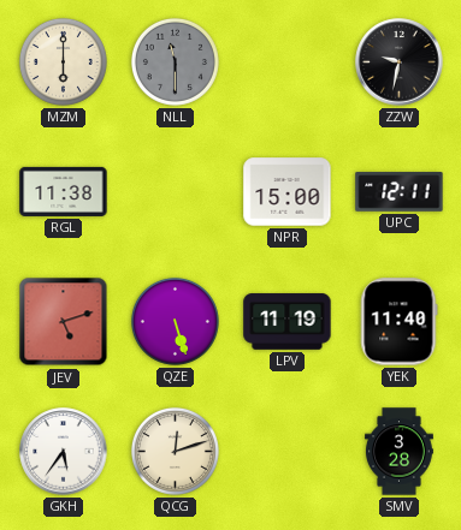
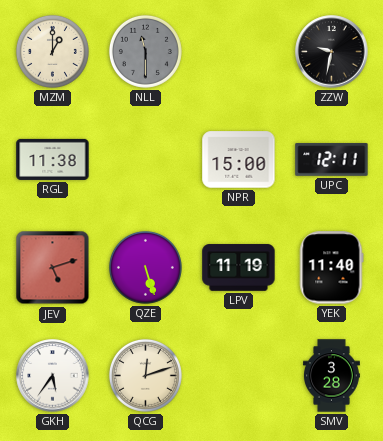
MZM: 6:00 -> 1:00
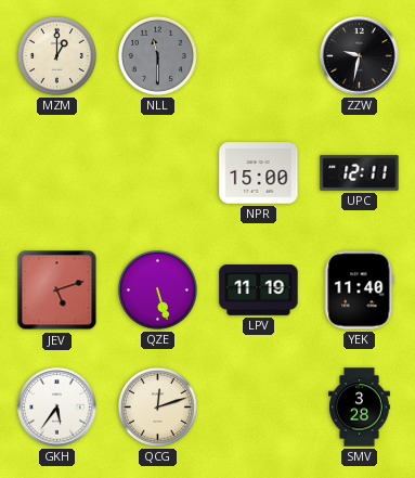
RGL: 11:38 -> none
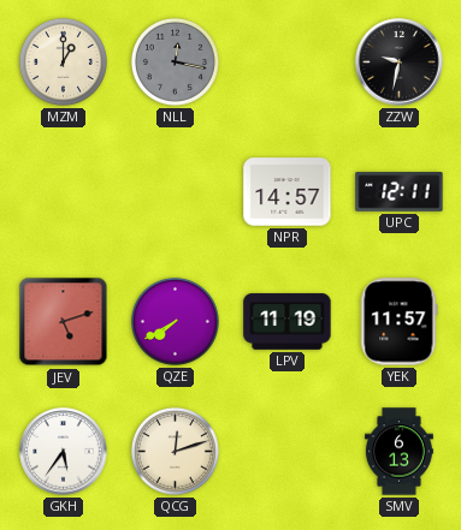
NLL: 11:30 -> 12:17
NPR: 15:00 -> 14:57
QZE: 5:27 -> 7:40
YEK: 11:40 -> 11:57
SMV: 3:28 -> 6:13
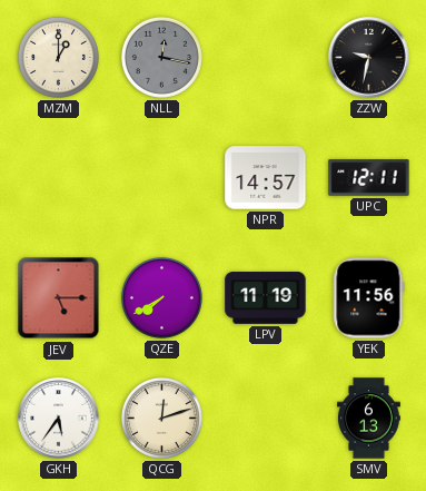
JEV: 5:12 -> 5:15
YEK: 11:57 -> 11:56
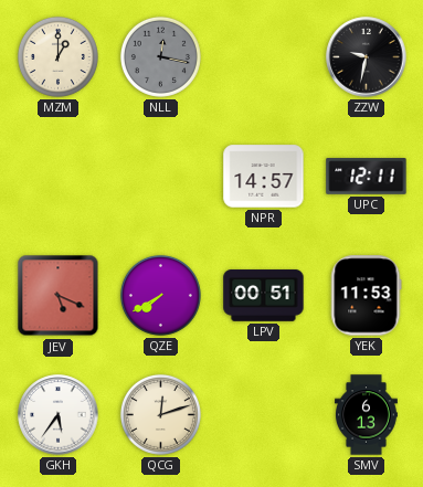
JEV: 5:15 -> 5:19
LPV: 11:19 -> 00:51
YEK: 11:56 -> 11:53
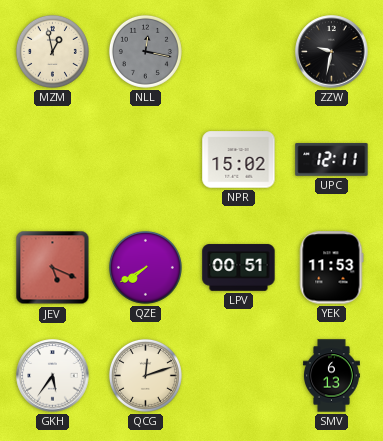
MZM: 1:00 -> 12:58
NPR: 14:57 -> 15:02
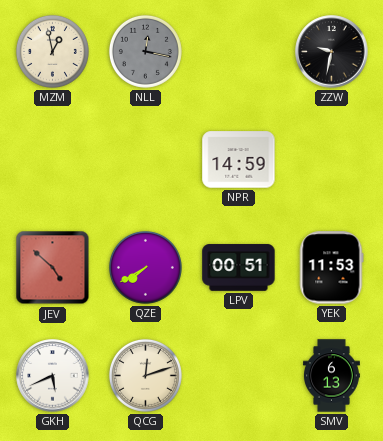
NPR: 15:02 -> 14:59
UPC: 12:11 -> none
JEV: 5:19 -> 4:52
GKH: 5:36 -> 5:41
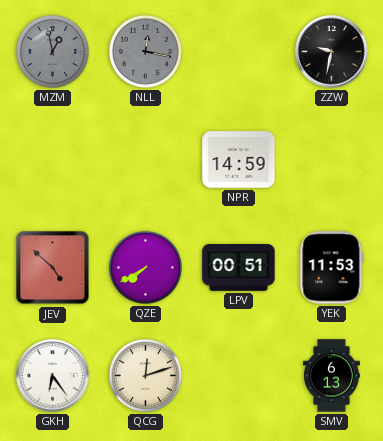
MZM dial: cream -> grey
GKH: 5:41 -> 6:24
